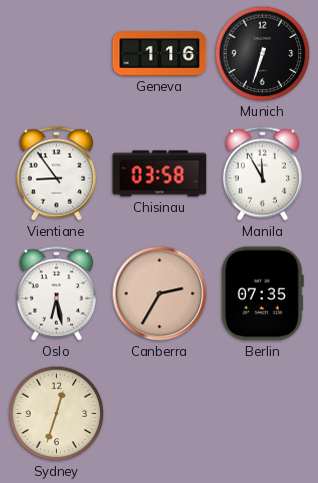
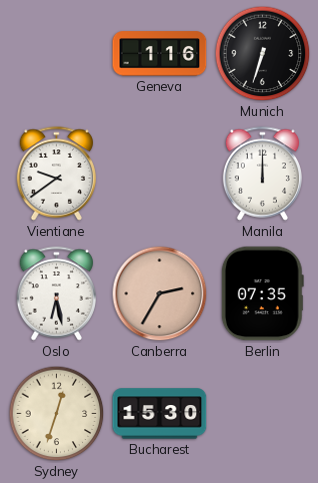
Vientiane: 8:54 -> 9:39
Chisinau: 03:58 -> none
Manila: 11:55 -> 12:00
Bucharest: none -> 15:30
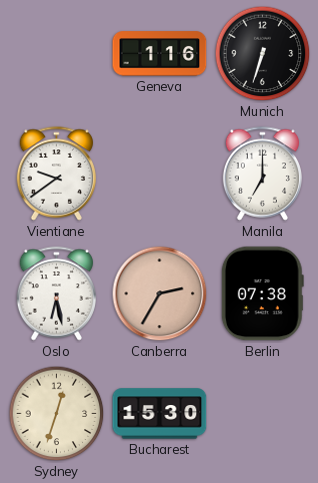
Manila: 12:00 -> 7:00
Berlin: 07:35 -> 07:38
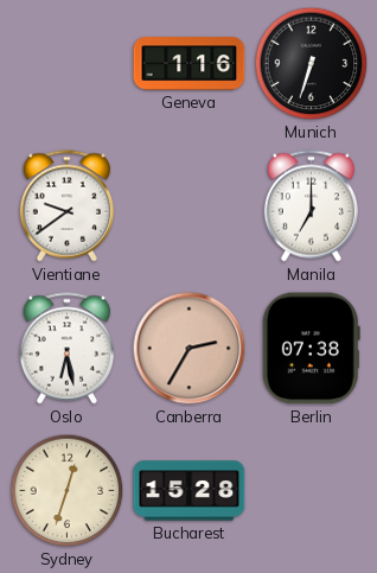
Bucharest: 15:30 -> 15:28
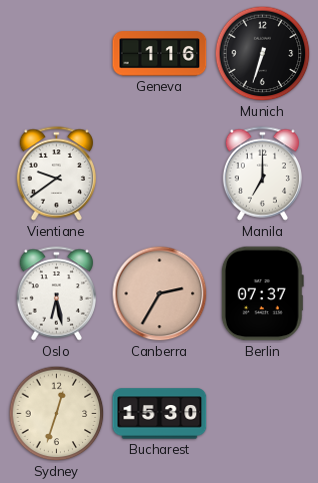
Berlin: 07:38 -> 07:37
Bucharest: 15:28 -> 15:30
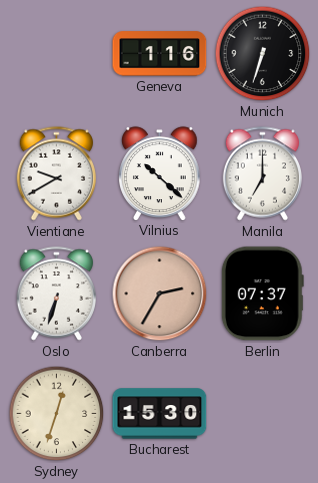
Vientiane: 9:39 -> 9:40
Vilnius: none -> 10:22
Oslo: 6:28 -> 6:33
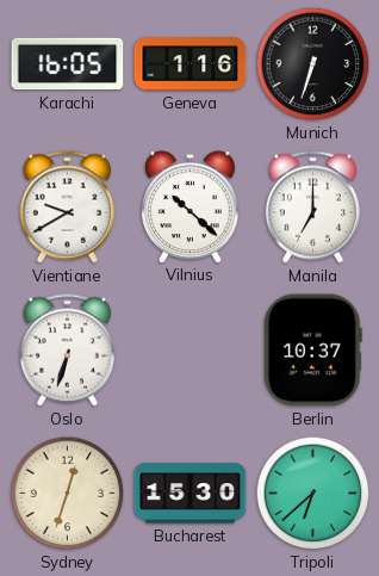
Karachi: none -> 16:05
Canberra: 2:35 -> none
Berlin: 07:37 -> 10:37
Tripoli: none -> 6:38
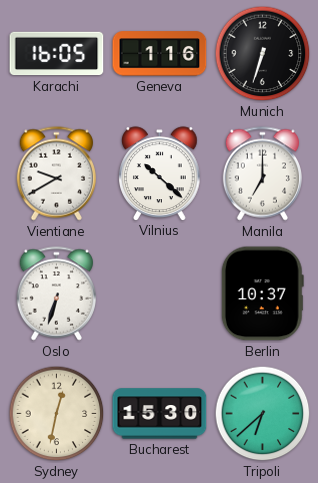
Sydney: 12:33 -> 12:32
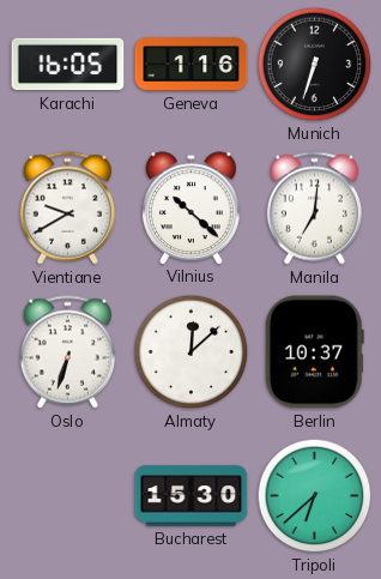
Manila: 7:00 -> 7:01
Almaty: none -> 12:08
Sydney: 12:32 -> none
